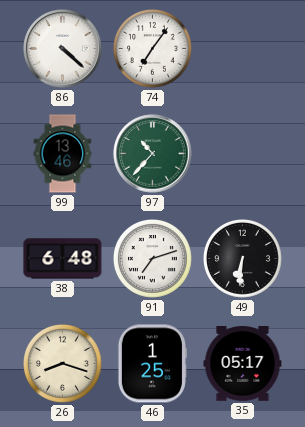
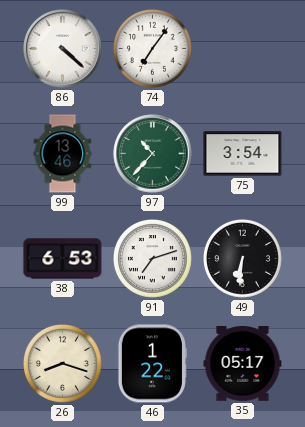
75: none -> 3:54
38: 6:48 -> 6:53
46: 1:25 -> 1:22
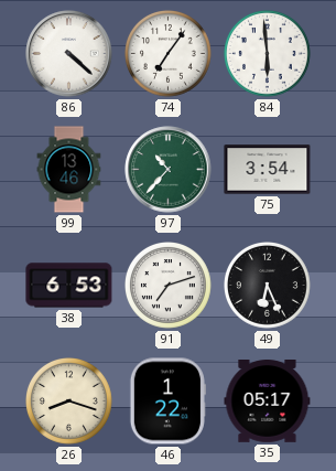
84: none -> 5:59
49: 6:31 -> 6:26
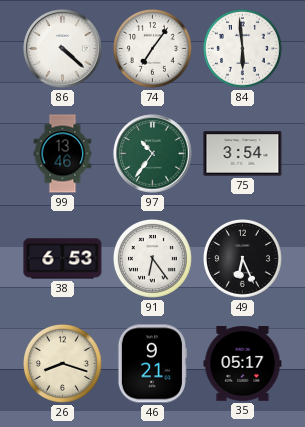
97: 10:37 -> 10:36
91: 7:12 -> 6:24
46: 1:22 -> 9:21
